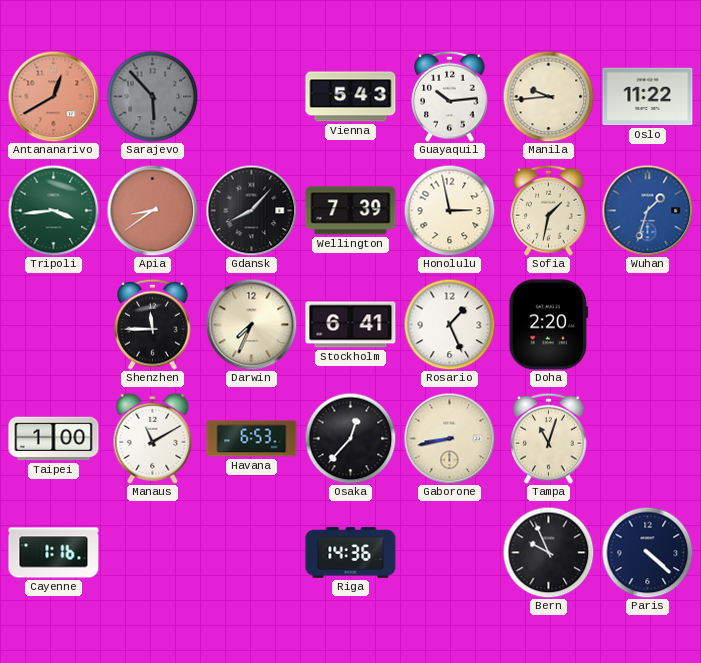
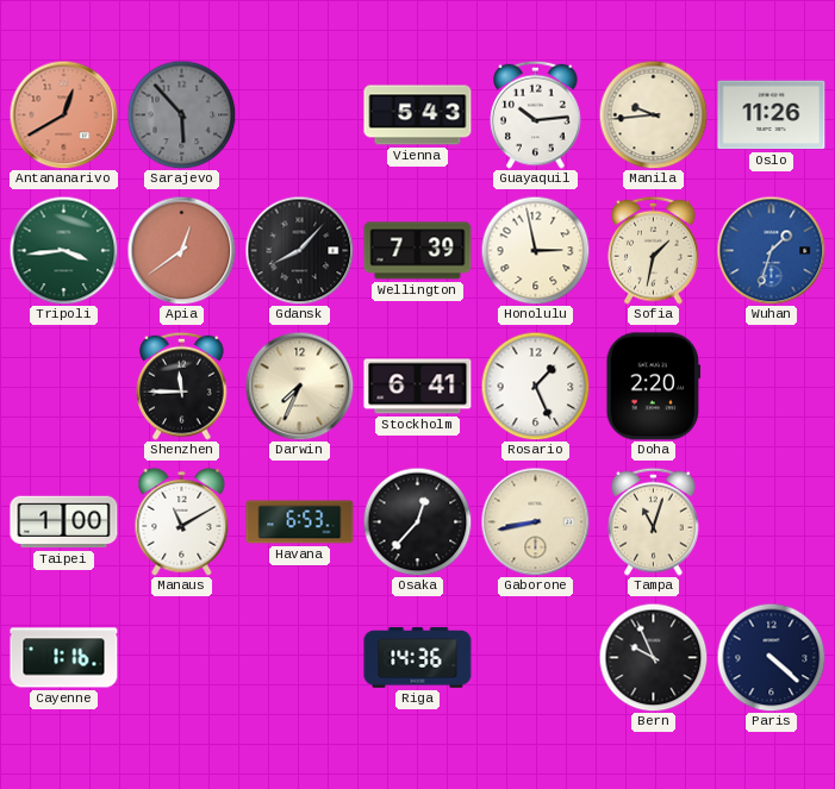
Oslo: 11:22 -> 11:26
Apia: 8:39 -> 12:39
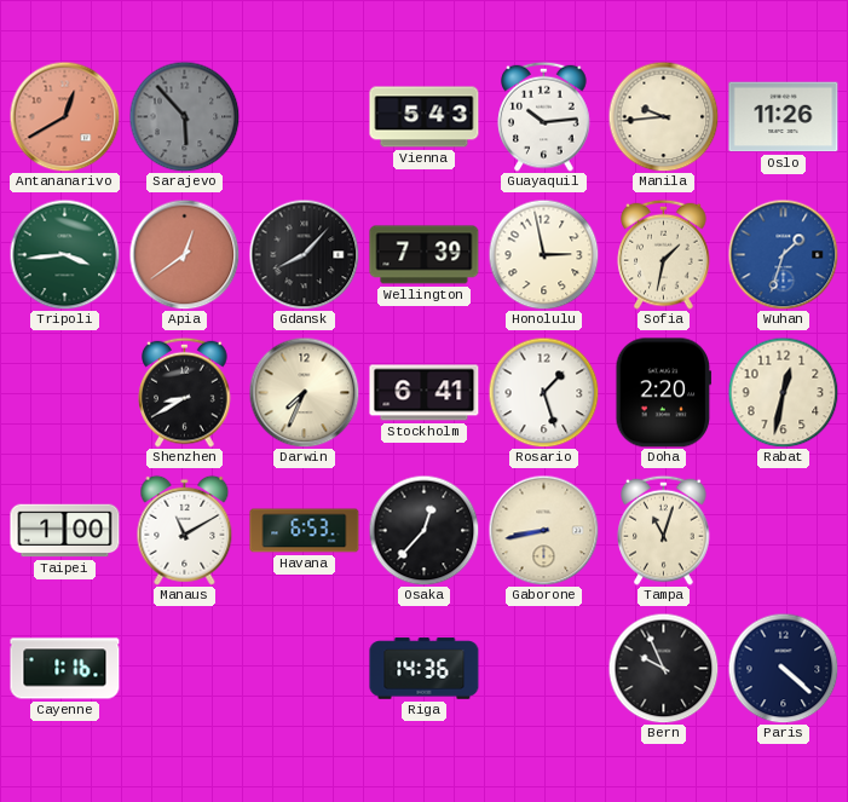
Shenzhen: 11:45 -> 8:40
Rosario: 1:26 -> 1:27
Rabat: none -> 12:32
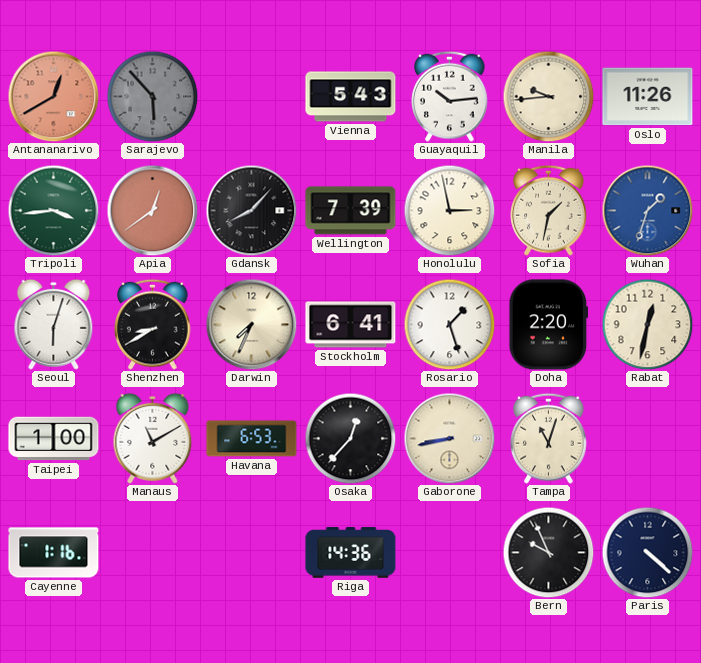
Seoul: none -> 6:03
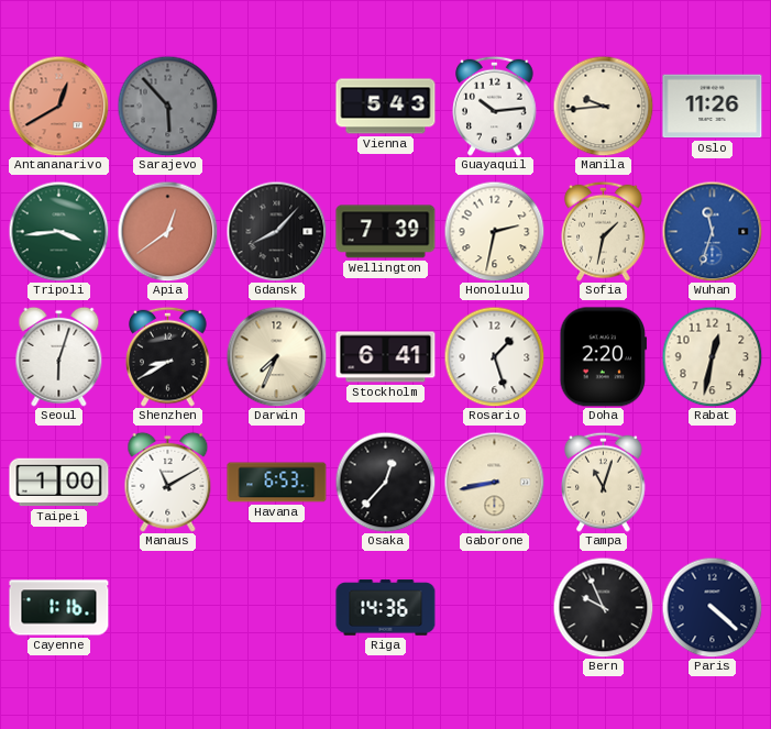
Honolulu: 2:58 -> 2:32
Wuhan: 1:33 -> 11:33
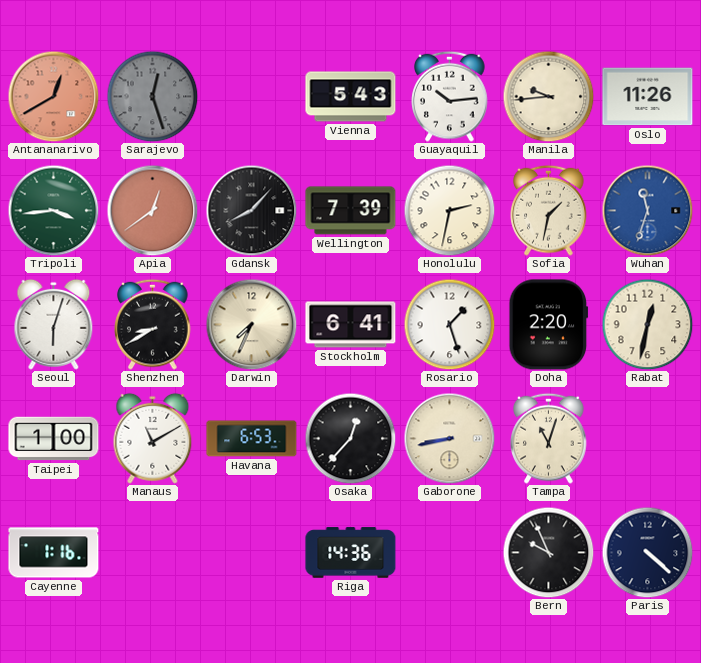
Sarajevo: 5:53 -> 12:27
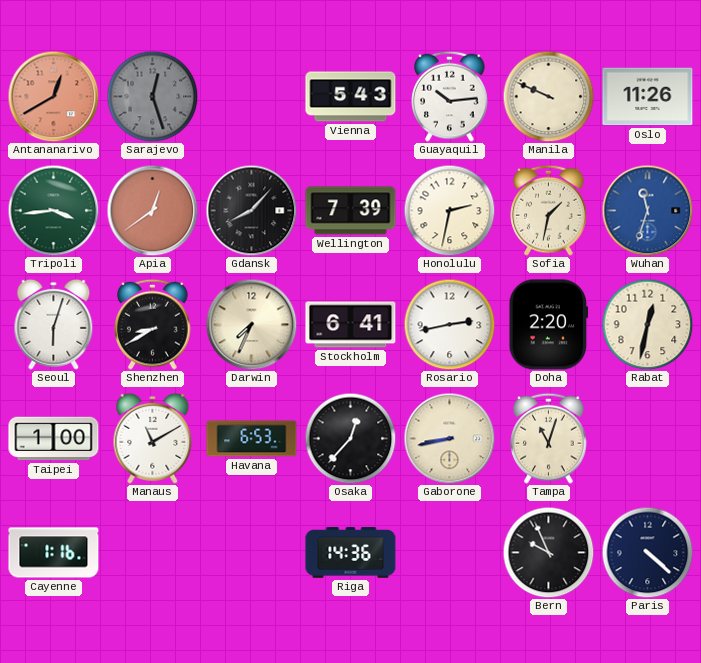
Manila: 9:44 -> 9:49
Rosario: 1:27 -> 2:43
